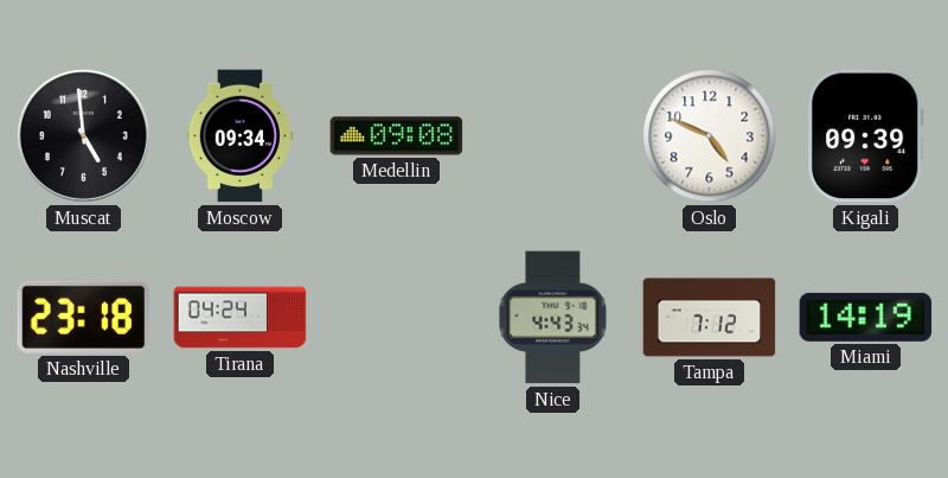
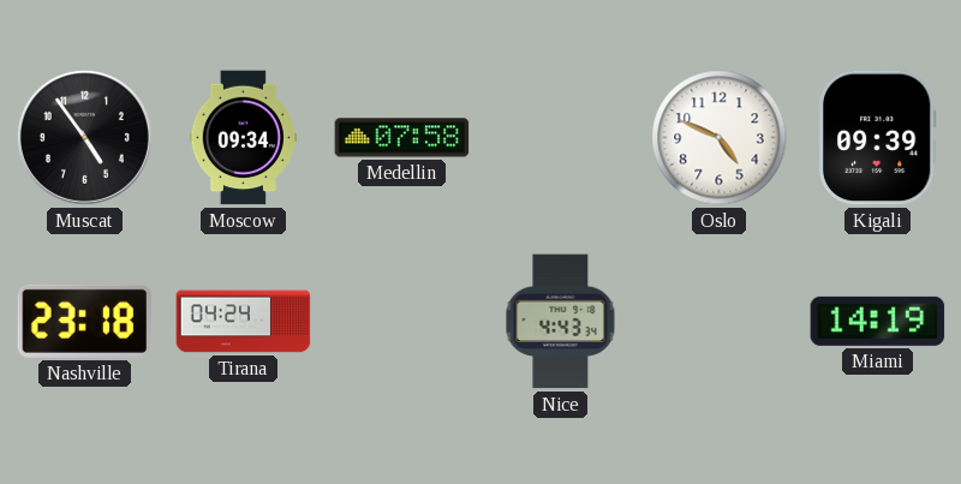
Muscat: 4:59 -> 4:54
Medellin: 09:08 -> 07:58
Tampa: 7:12 -> none
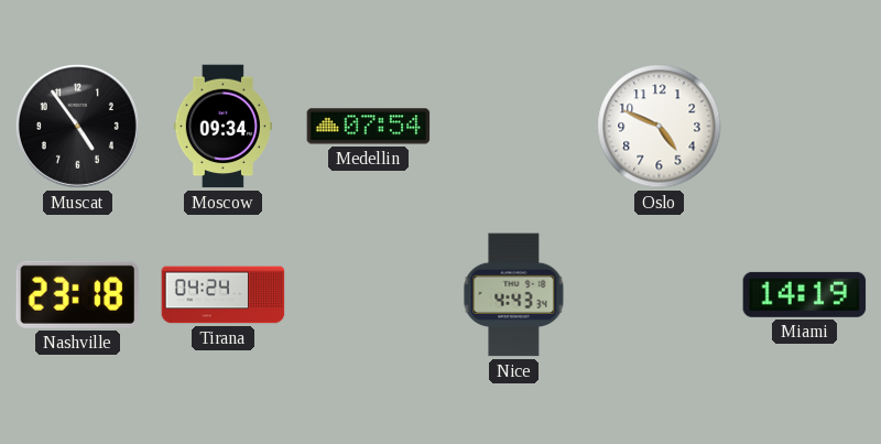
Medellin: 07:58 -> 07:54
Kigali: 09:39 -> none
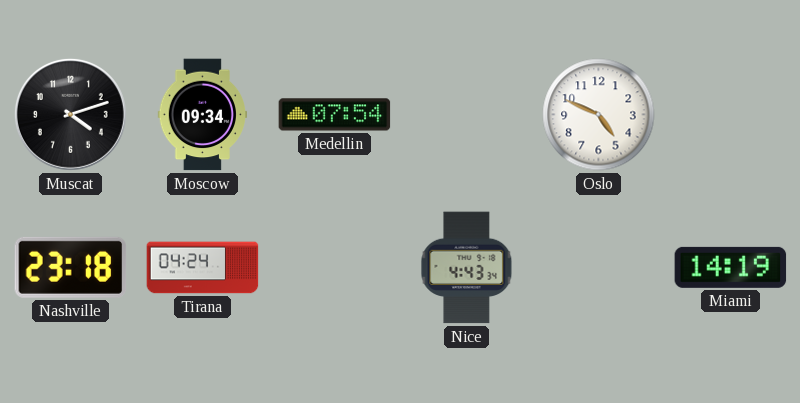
Muscat: 4:54 -> 4:12
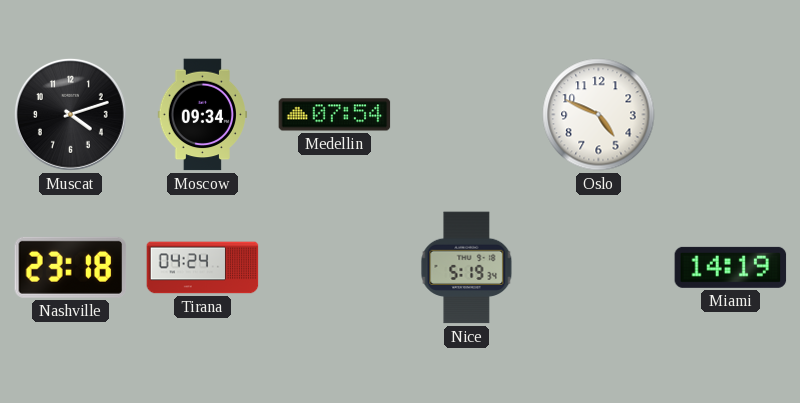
Nice: 4:43 -> 5:19
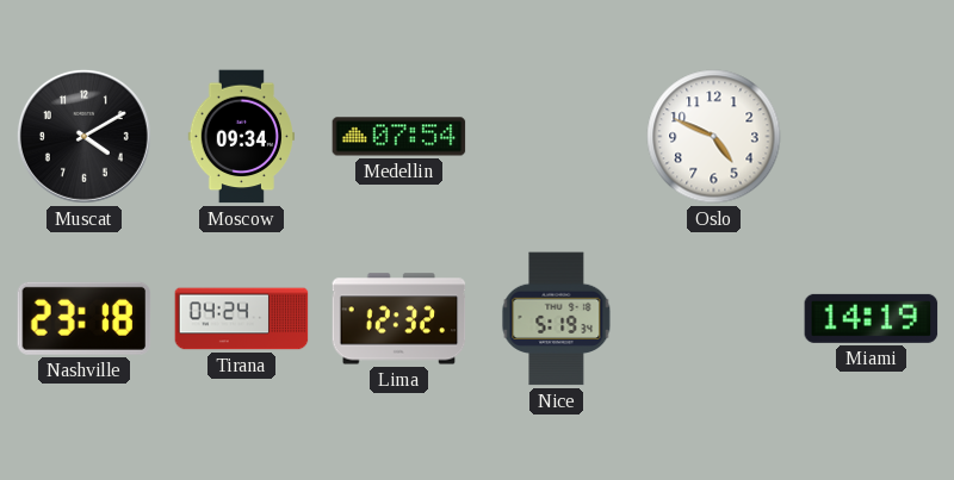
Muscat: 4:12 -> 4:10
Lima: none -> 12:32
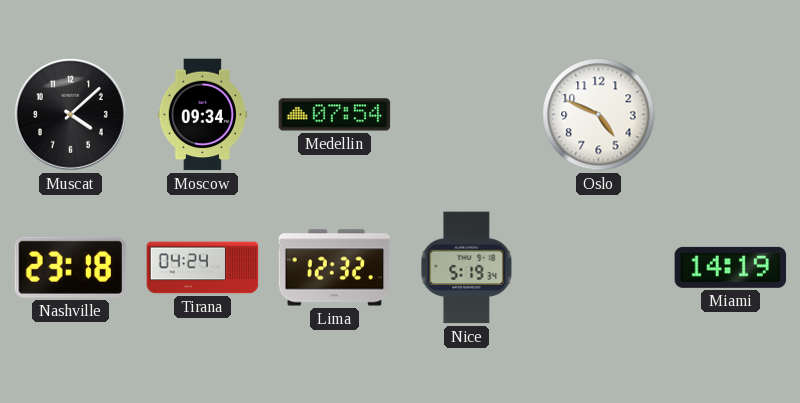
Muscat: 4:10 -> 4:08
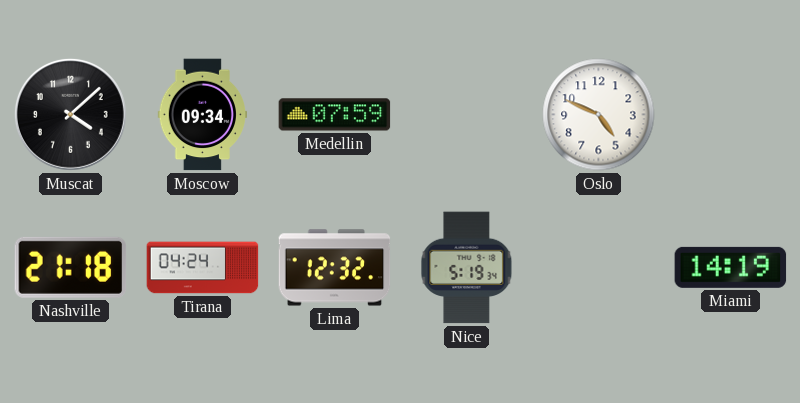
Medellin: 07:54 -> 07:59
Nashville: 23:18 -> 21:18
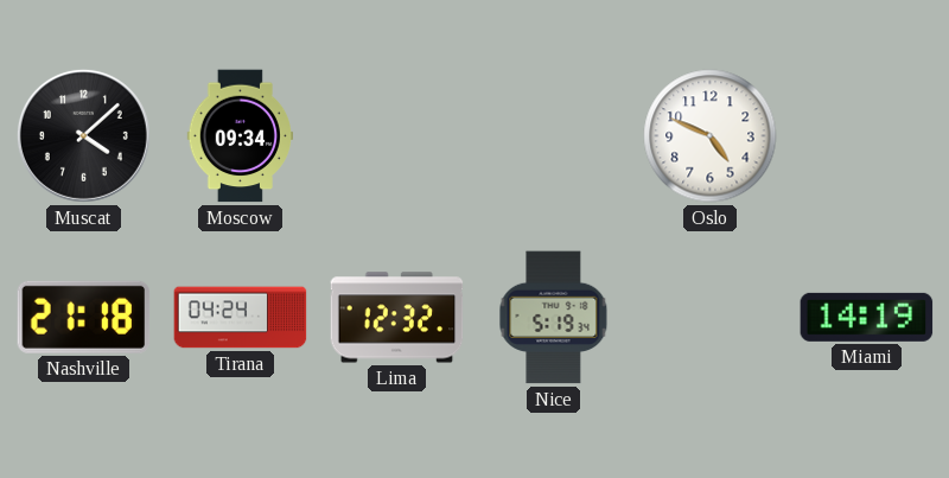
Medellin: 07:59 -> none
